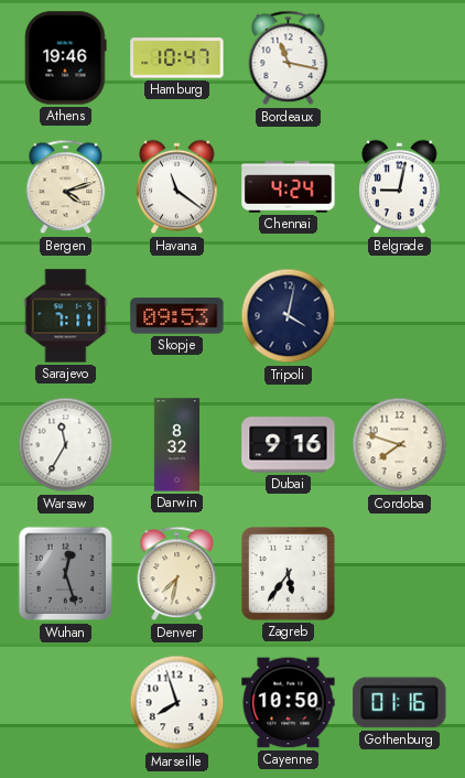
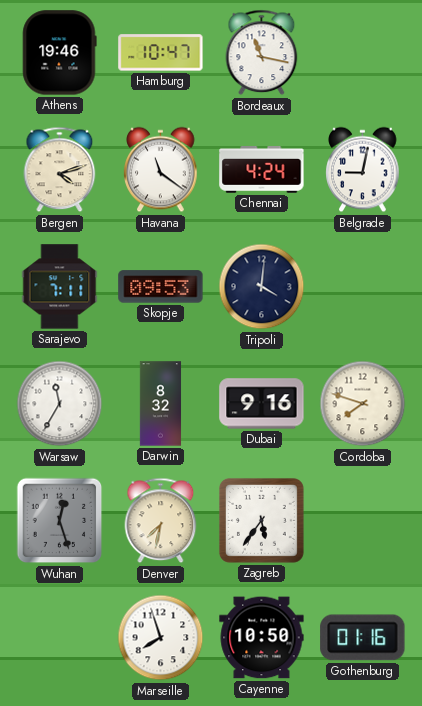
Tripoli: 4:02 -> 4:01
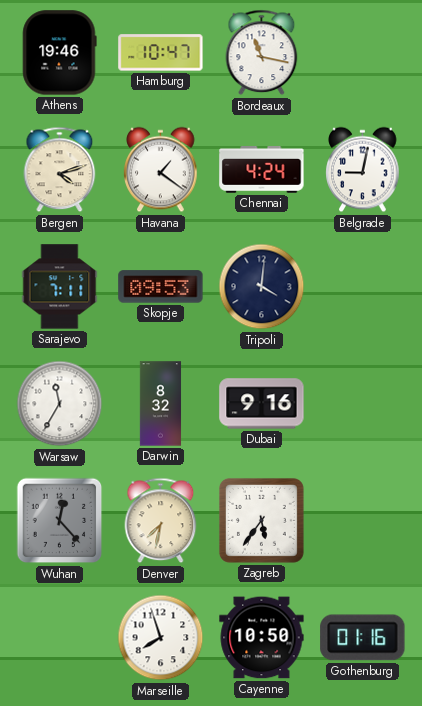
Havana: 11:21 -> 1:21
Cordoba: 7:48 -> none
Wuhan: 12:27 -> 12:23
